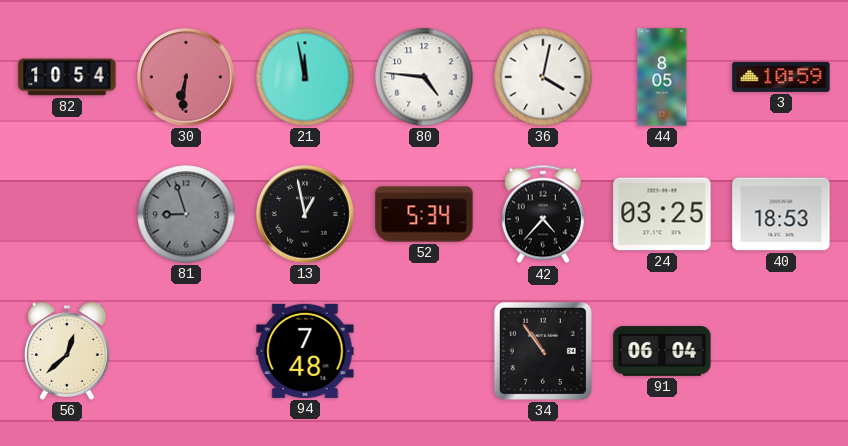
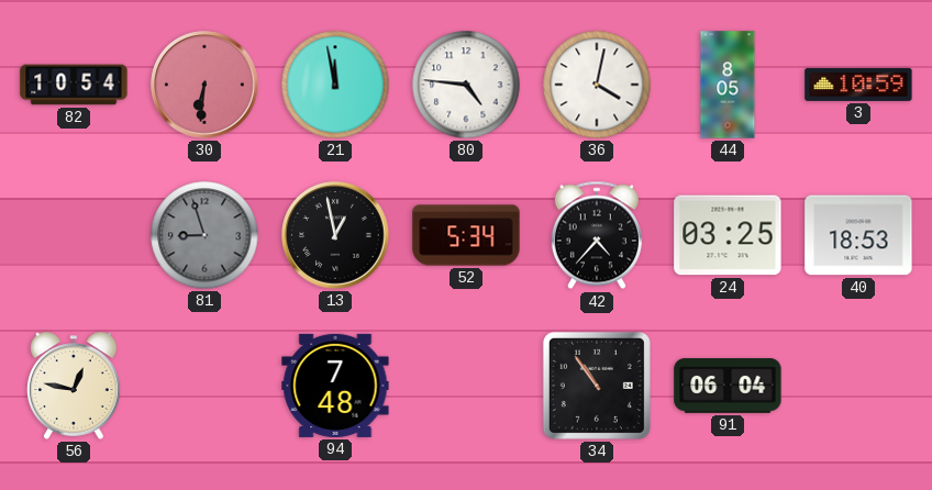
56: 12:38 -> 12:47
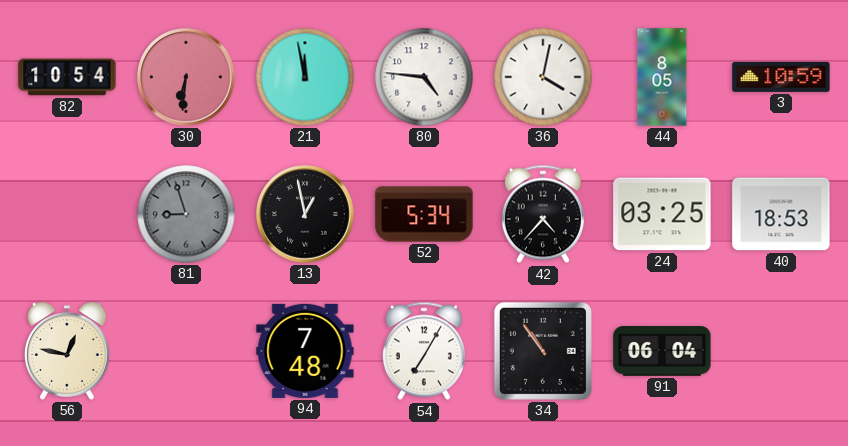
54: none -> 7:05
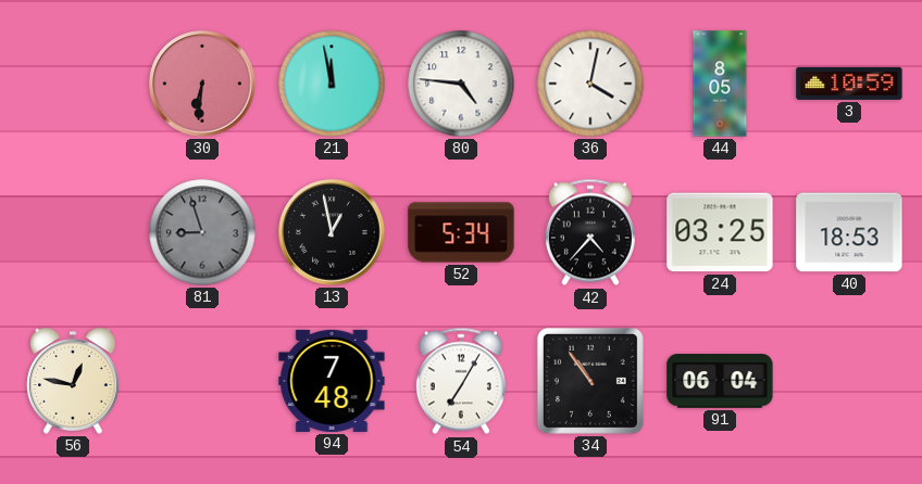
82: 10:54 -> none
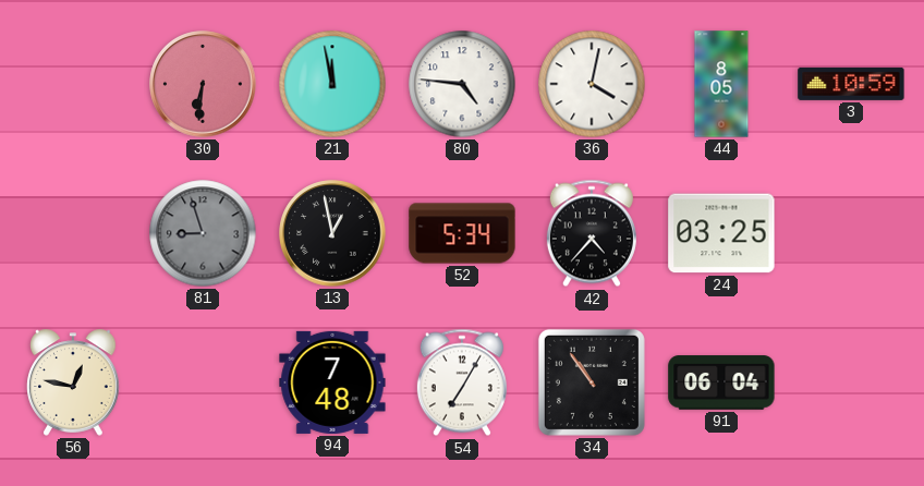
40: 18:53 -> none
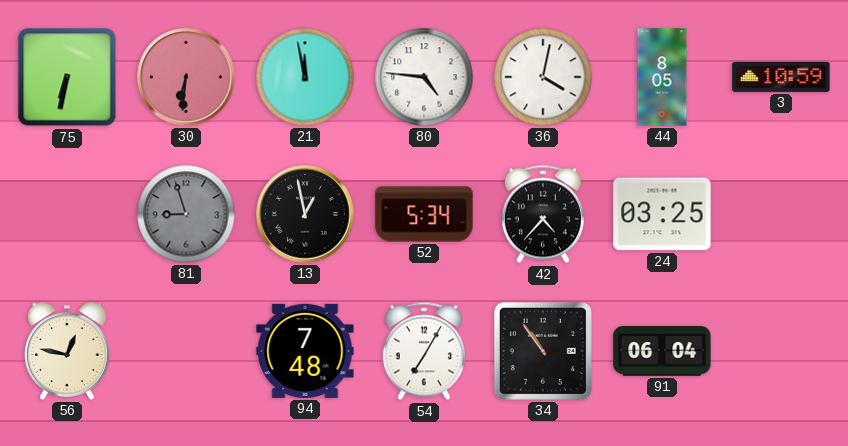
75: none -> 6:32
